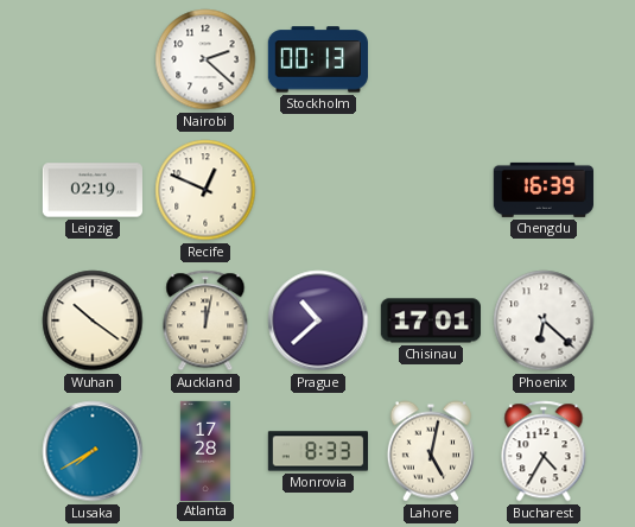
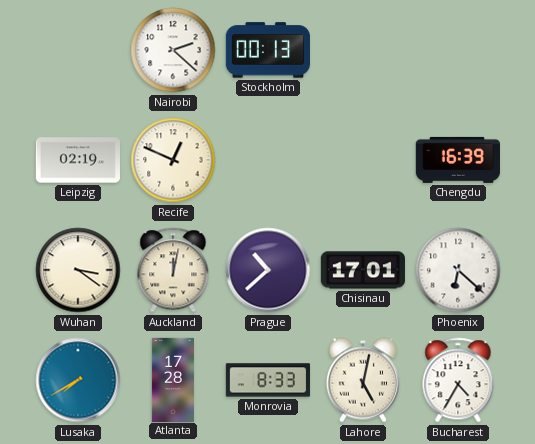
Wuhan: 10:21 -> 3:21
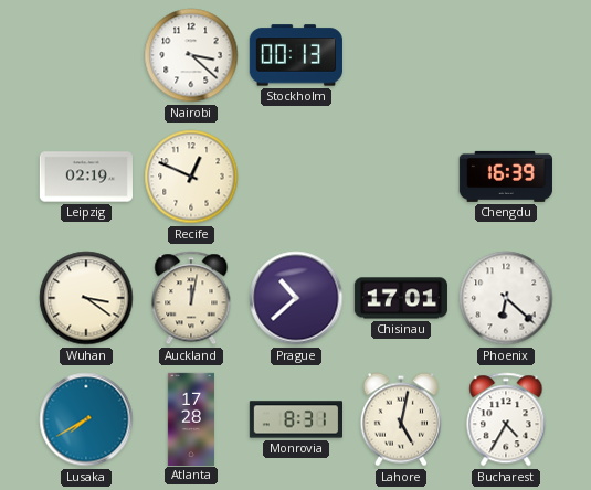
Nairobi: 2:22 -> 3:22
Monrovia: 8:33 -> 8:31
